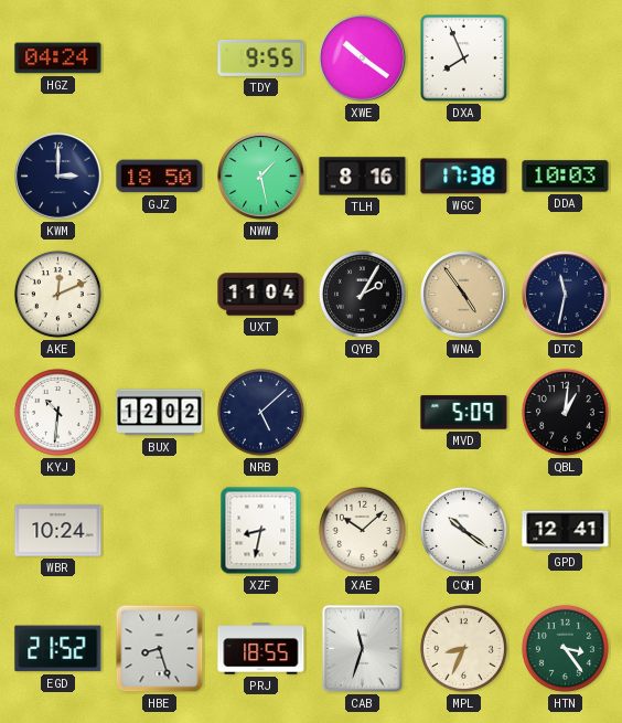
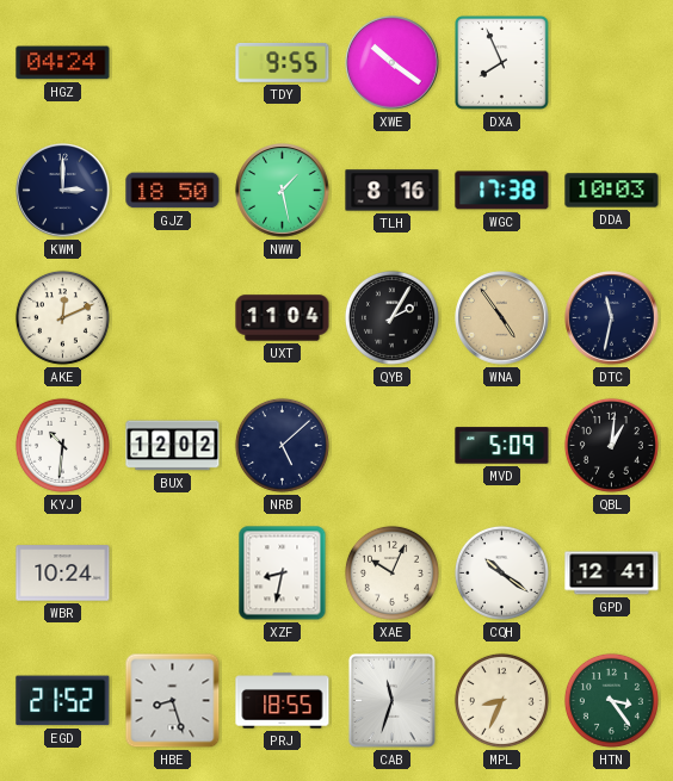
XAE: 10:08 -> 10:04
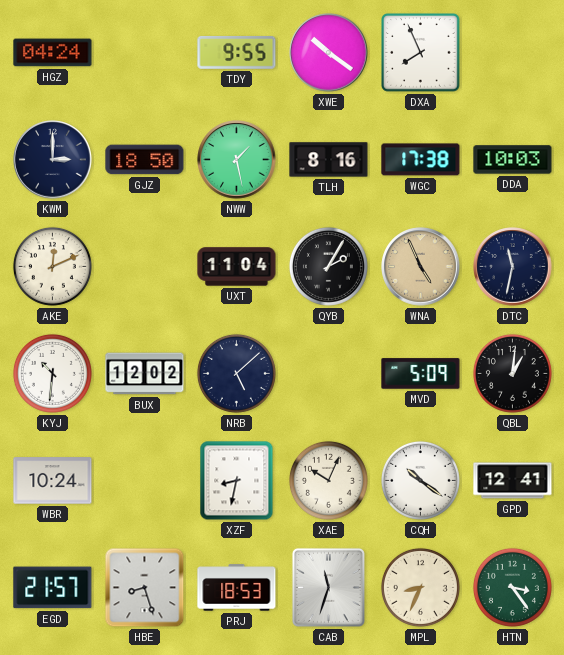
WNA: 4:54 -> 4:56
EGD: 21:52 -> 21:57
PRJ: 18:55 -> 18:53
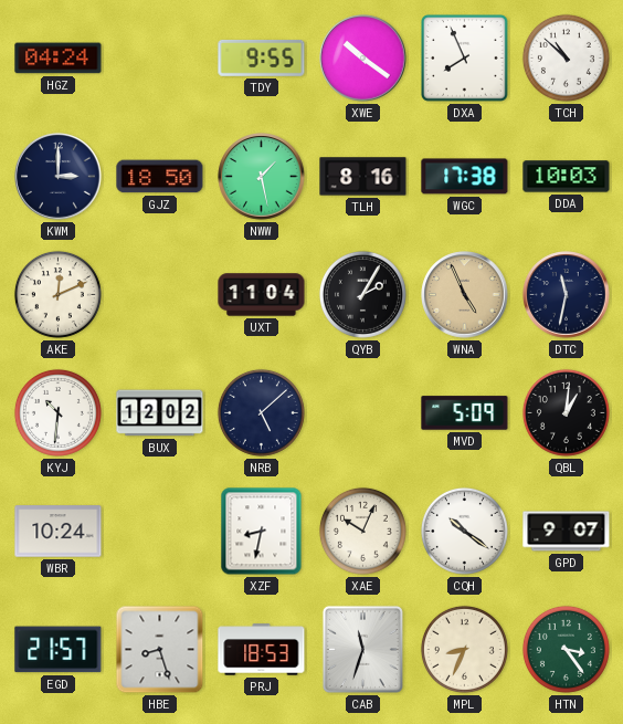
TCH: none -> 10:52
GPD: 12:41 -> 9:07
